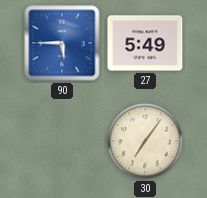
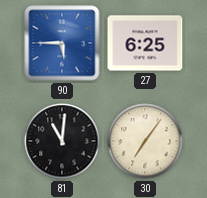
27: 5:49 -> 6:25
81: none -> 11:01
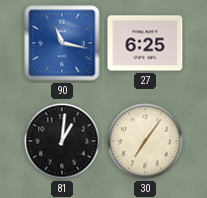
90: 5:45 -> 11:17
81: 11:01 -> 1:01
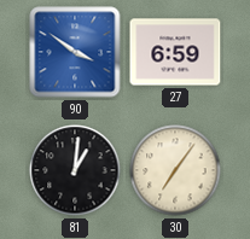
90: 11:17 -> 3:51
27: 6:25 -> 6:59
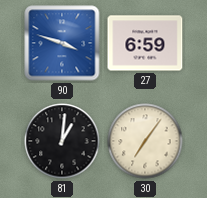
90: 3:51 -> 3:48
